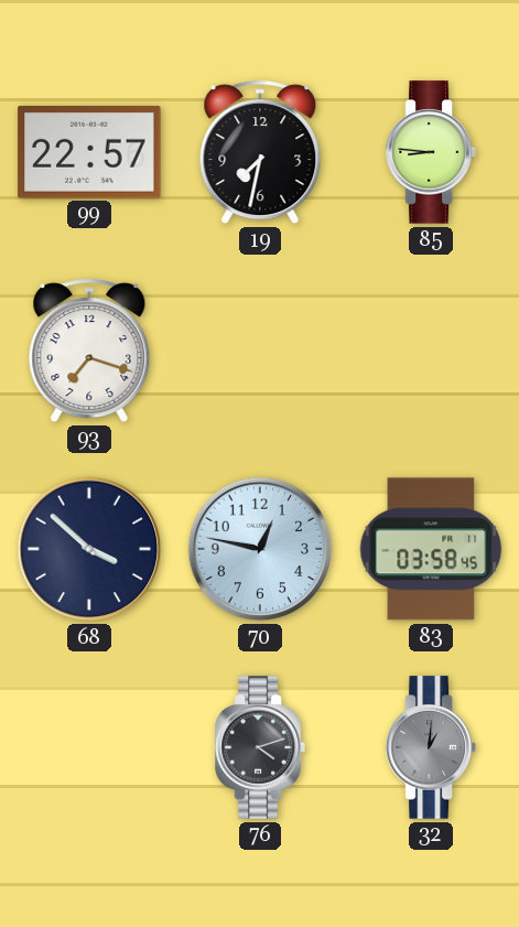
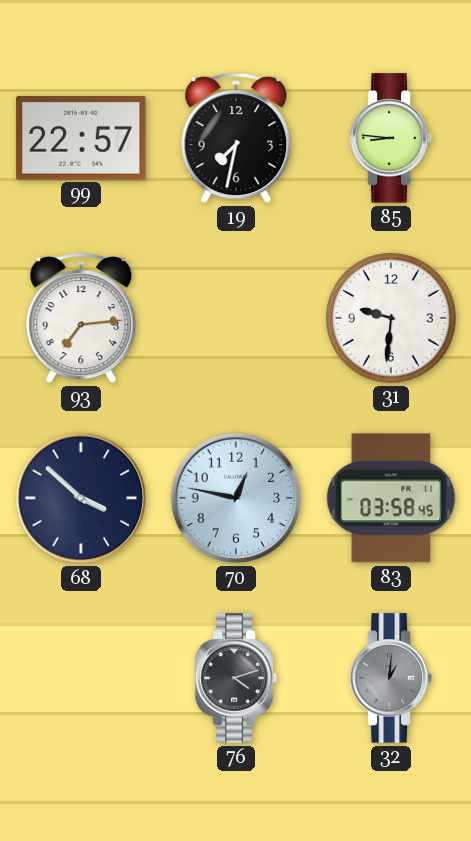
93: 7:18 -> 7:14
31: none -> 9:31
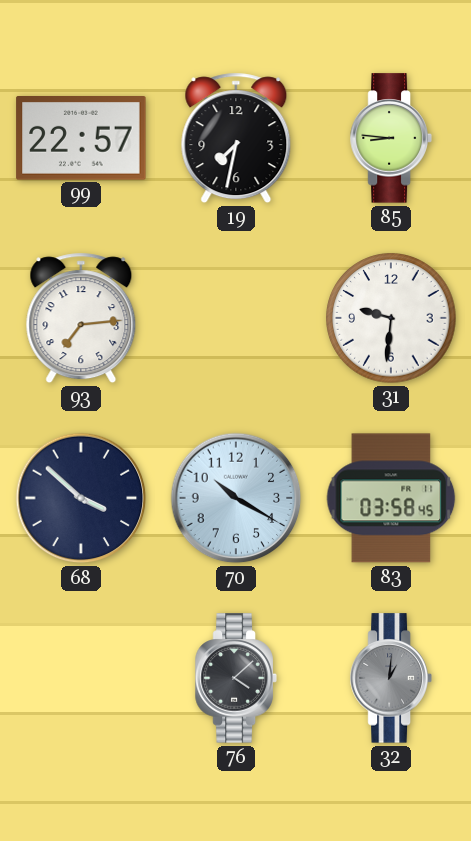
70: 12:47 -> 10:20
76: 4:12 -> 4:08
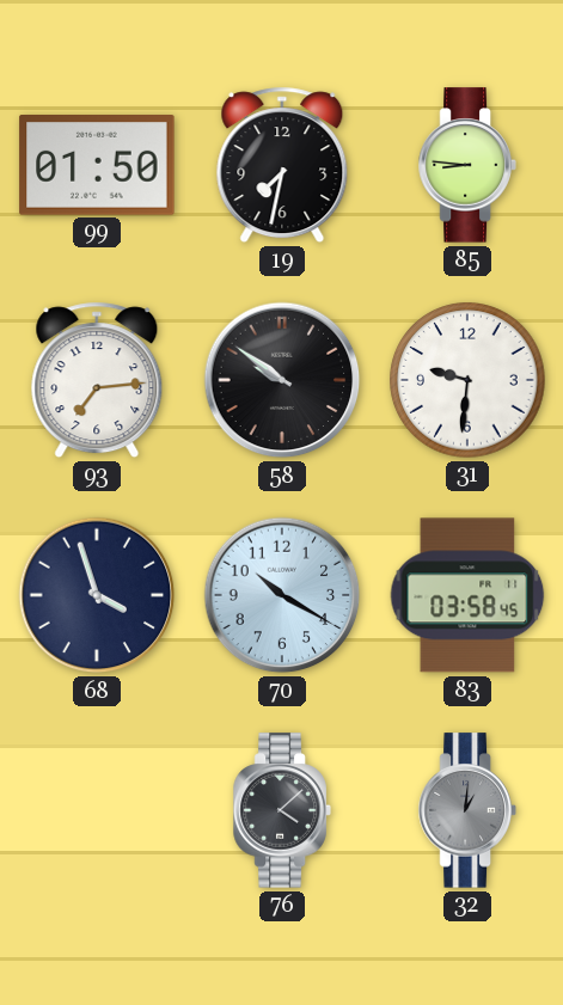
99: 22:57 -> 01:50
58: none -> 9:51
68: 3:52 -> 3:57
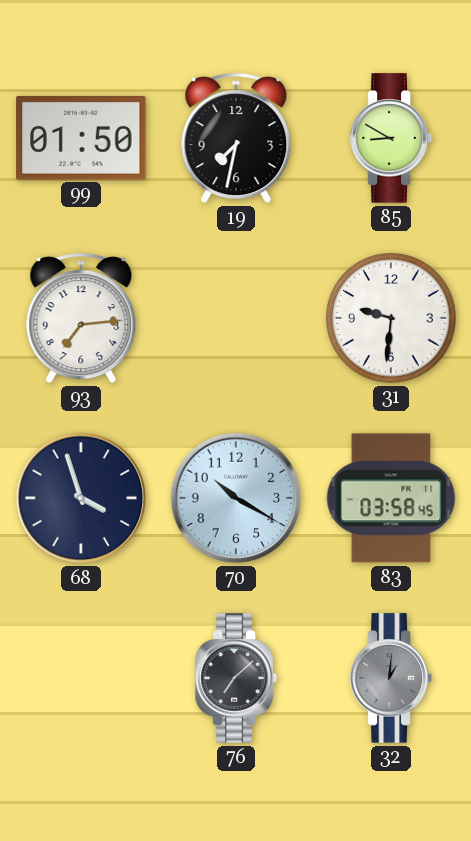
85: 8:46 -> 8:50
58: 9:51 -> none
76: 4:08 -> 7:08
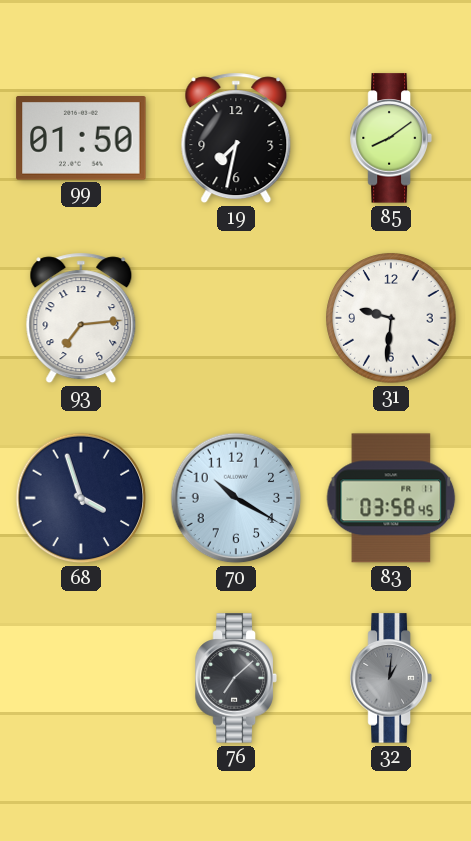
85: 8:50 -> 8:09
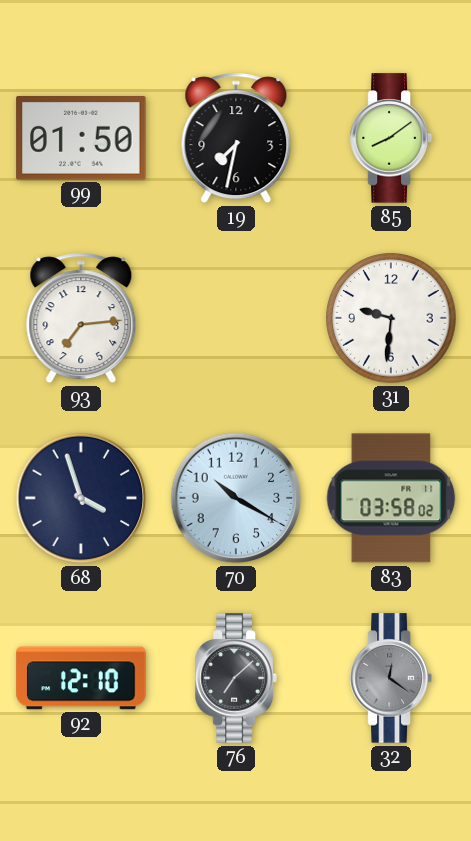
83: 03:58:45 -> 03:58:02
92: none -> 12:10
32: 1:01 -> 12:21
